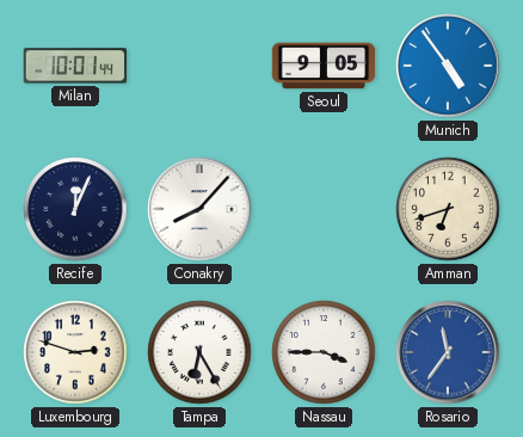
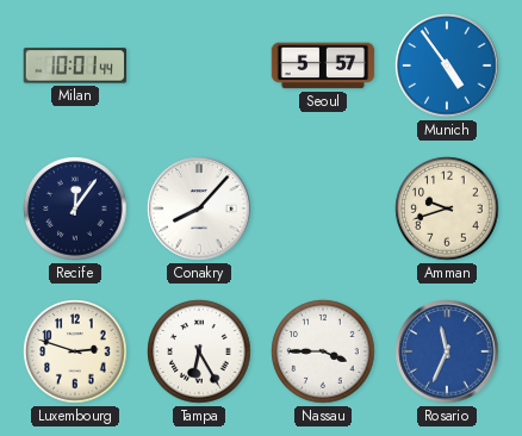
Seoul: 9:05 -> 5:57
Recife: 12:04 -> 12:06
Amman: 6:42 -> 9:42
Rosario: 11:36 -> 11:34
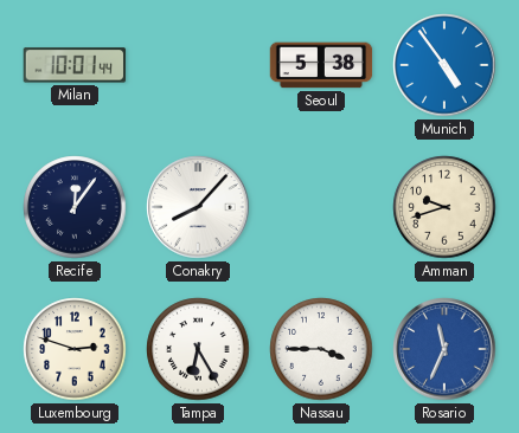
Seoul: 5:57 -> 5:38
